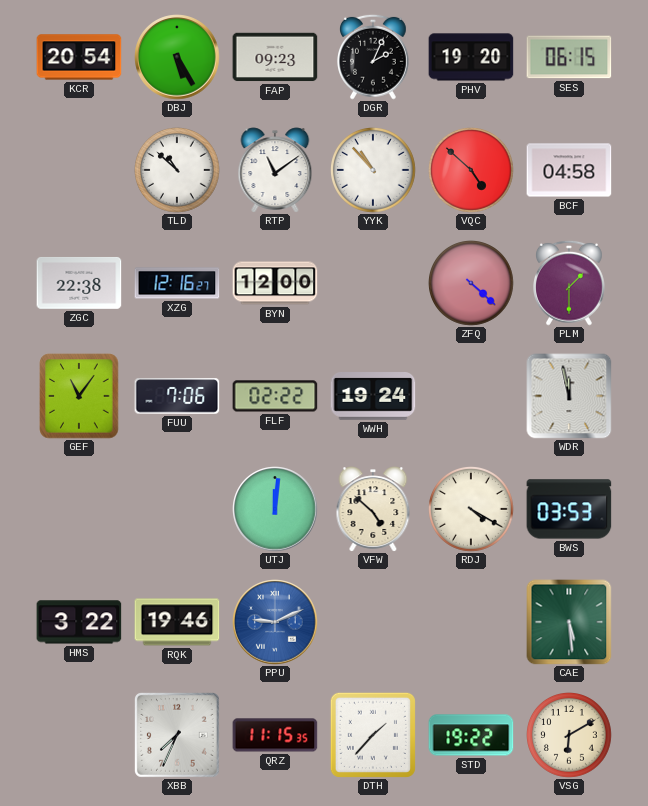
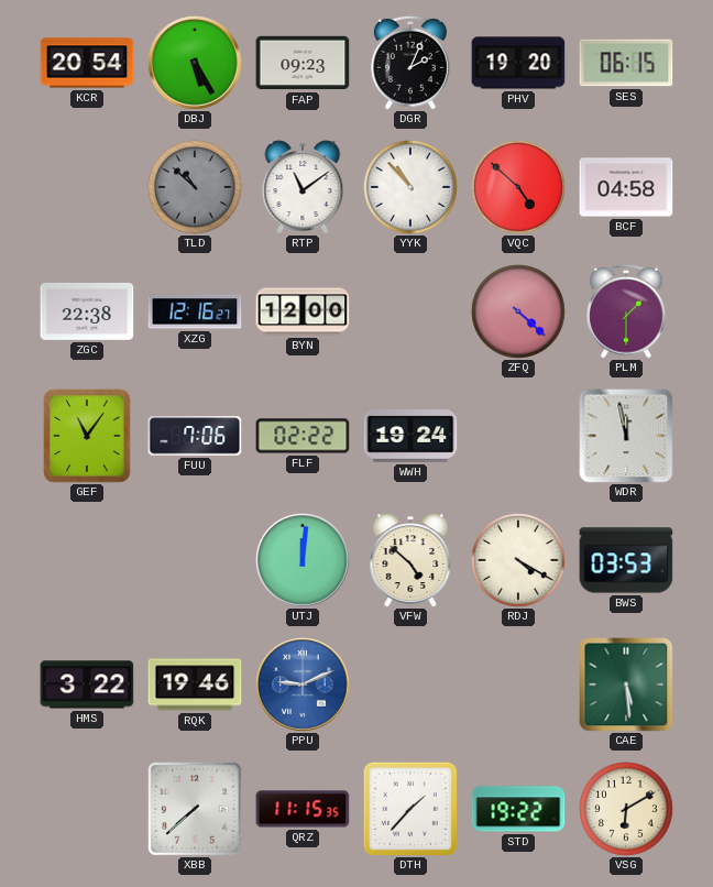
TLD dial: white -> grey
XBB: 7:34 -> 7:38
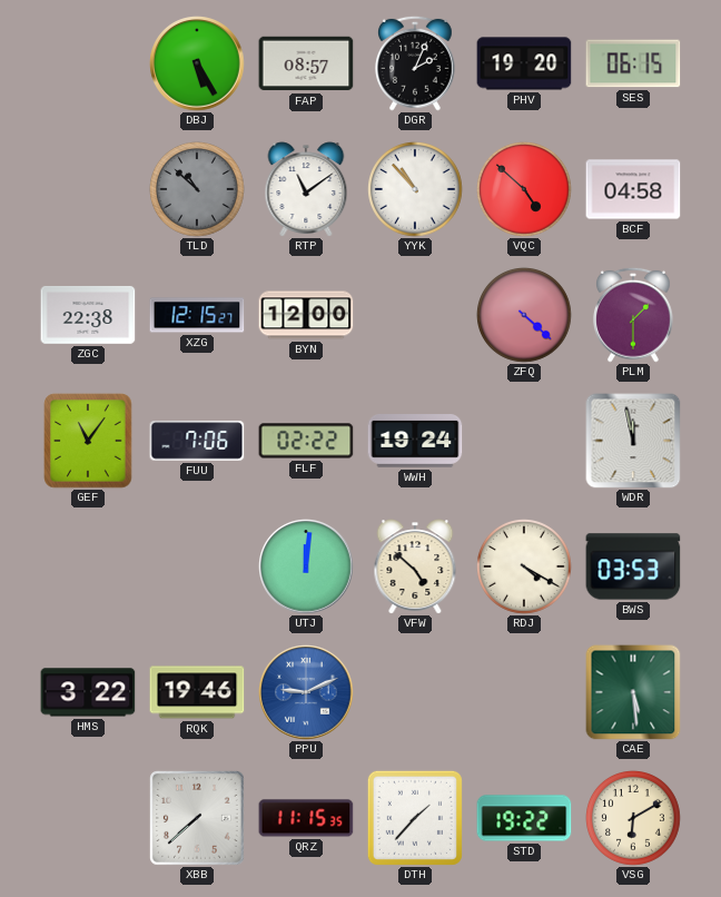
KCR: 20:54 -> none
FAP: 09:23 -> 08:57
XZG: 12:16 -> 12:15
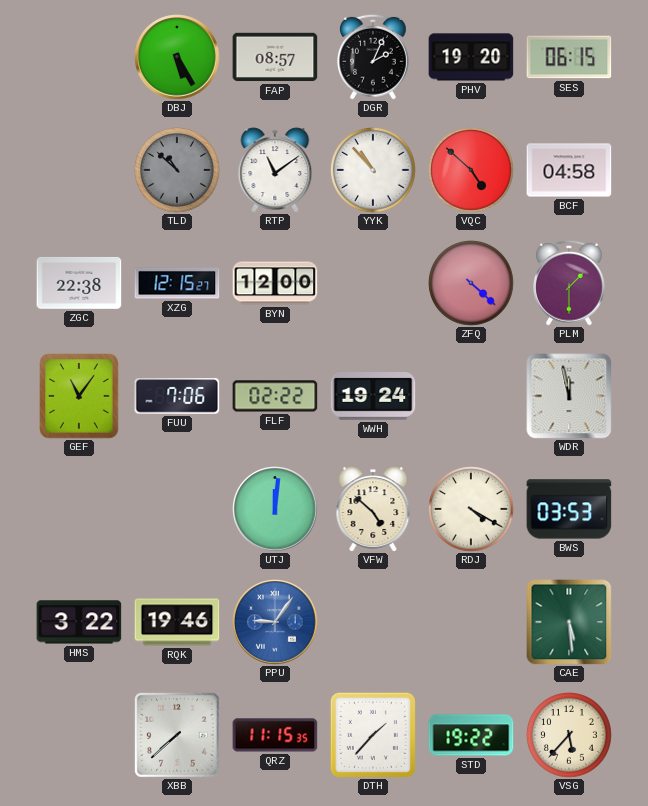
PPU: 9:11 -> 9:06
VSG: 6:10 -> 5:37
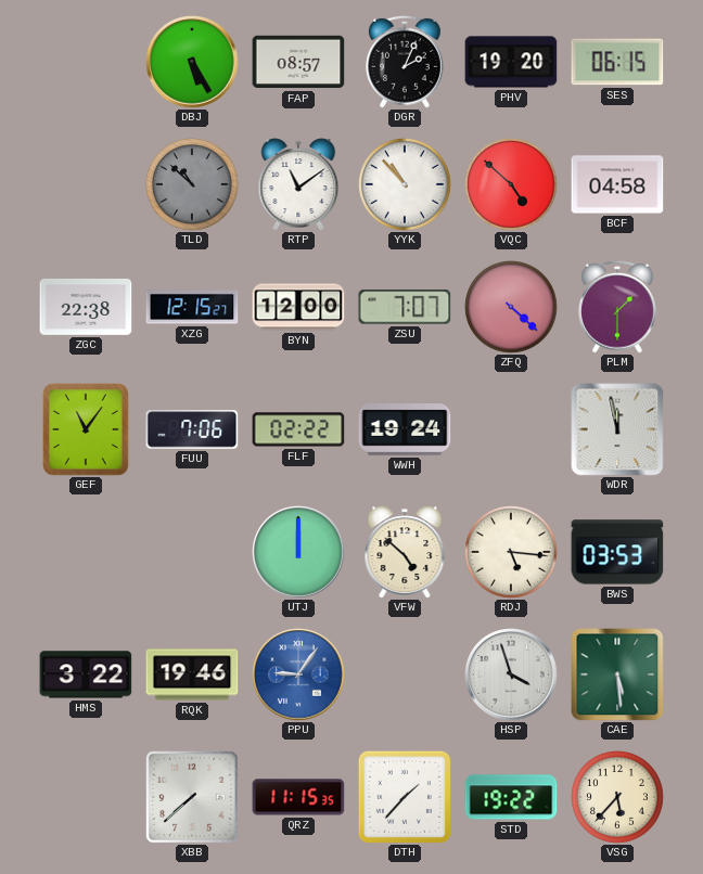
ZSU: none -> 7:07
UTJ: 12:01 -> 12:00
RDJ: 4:20 -> 5:16
HSP: none -> 3:57
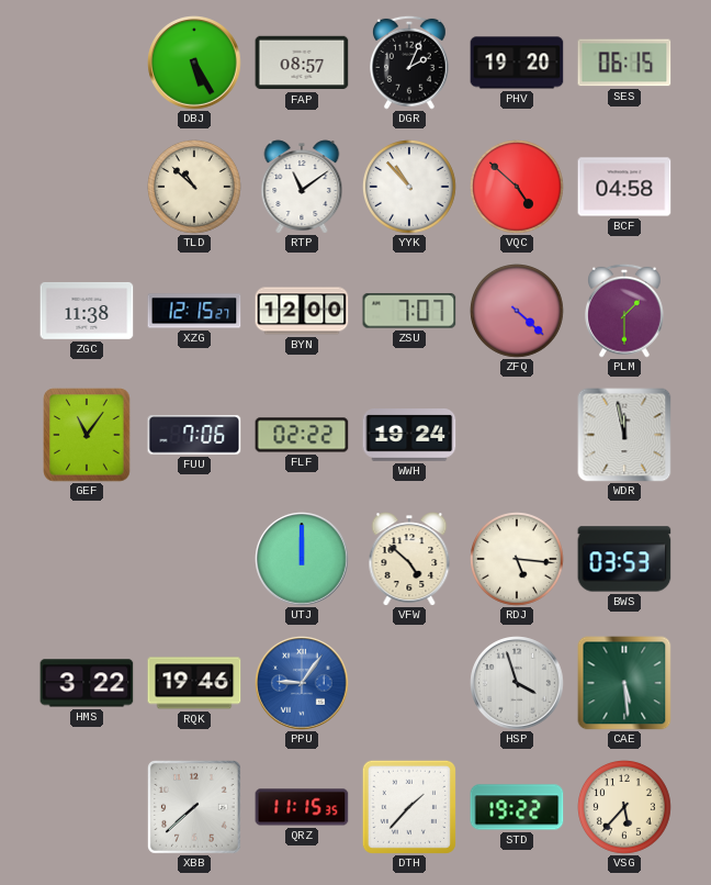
TLD dial: grey -> cream
ZGC: 22:38 -> 11:38
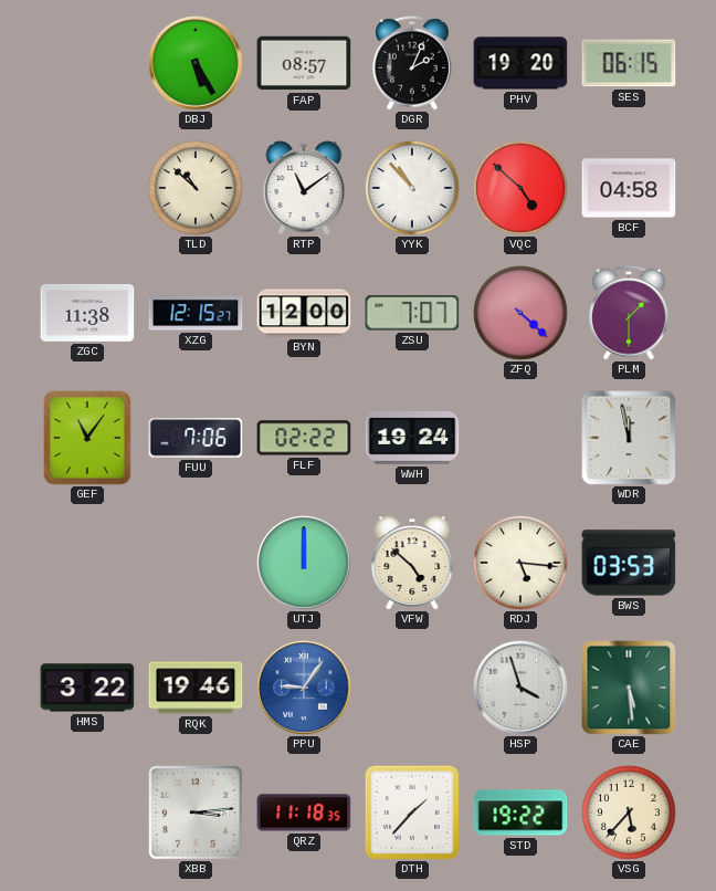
XBB: 7:38 -> 3:14
QRZ: 11:15 -> 11:18
